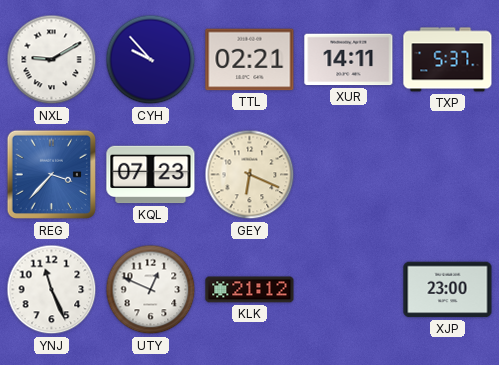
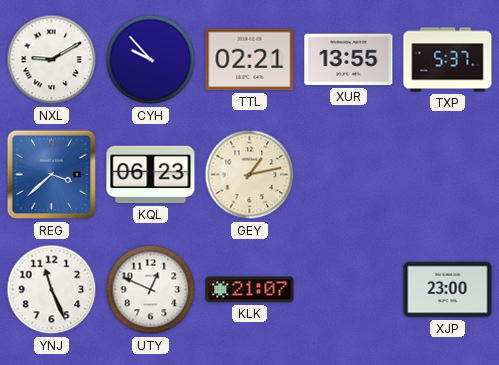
XUR: 14:11 -> 13:55
REG: 3:37 -> 3:38
KQL: 07:23 -> 06:23
GEY: 6:19 -> 1:13
KLK: 21:12 -> 21:07
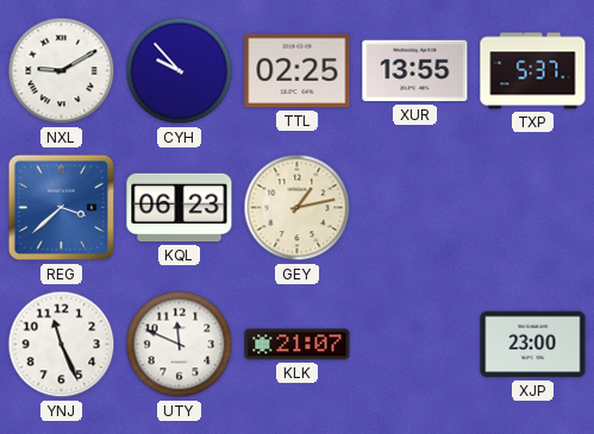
TTL: 02:21 -> 02:25
UTY: 12:49 -> 11:49
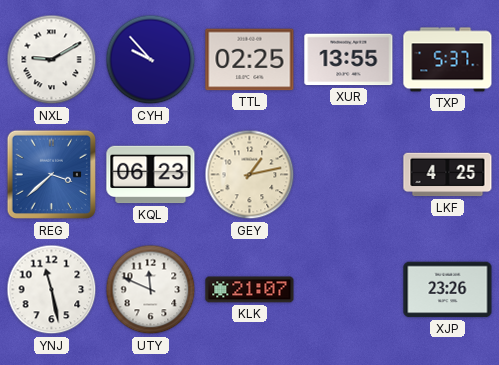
LKF: none -> 4:25
YNJ: 11:26 -> 11:28
XJP: 23:00 -> 23:26
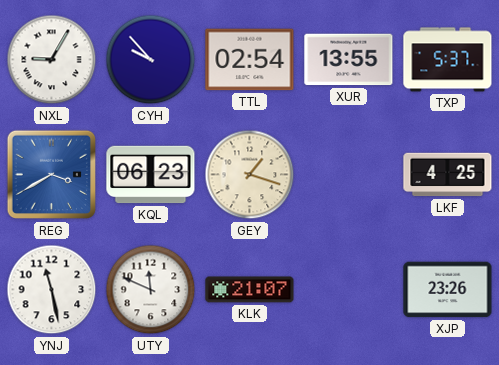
NXL: 9:10 -> 9:05
TTL: 02:25 -> 02:54
REG: 3:38 -> 3:40
GEY: 1:13 -> 1:18
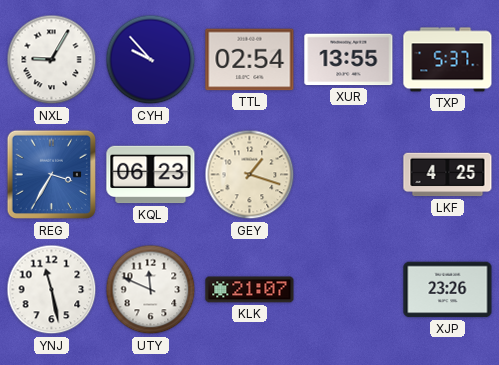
REG: 3:40 -> 3:35
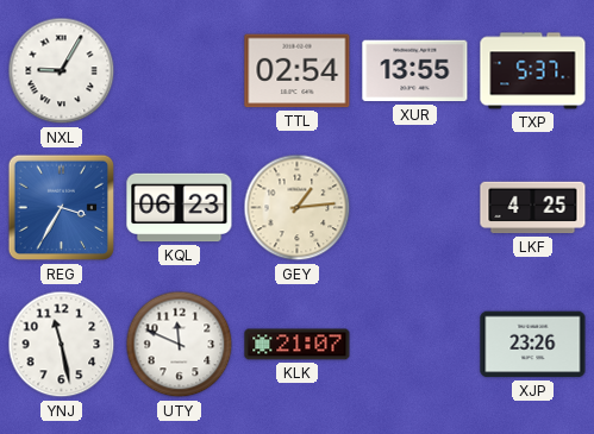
CYH: 9:53 -> none
GEY: 1:18 -> 1:14
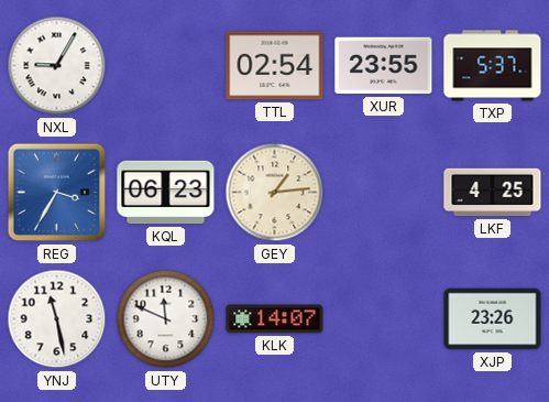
XUR: 13:55 -> 23:55
KLK: 21:07 -> 14:07
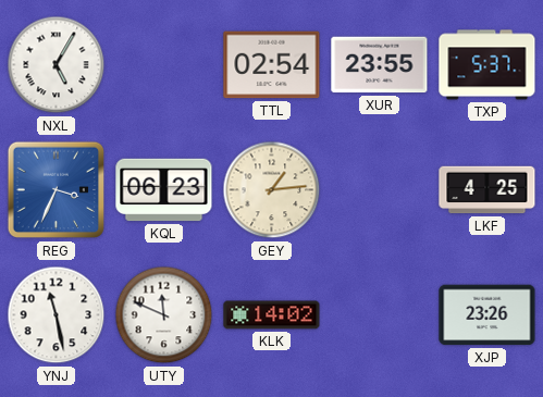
NXL: 9:05 -> 5:05
REG: 3:35 -> 3:34
KLK: 14:07 -> 14:02
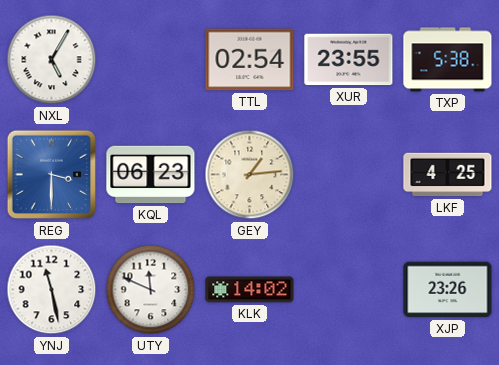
TXP: 5:37 -> 5:38
REG: 3:34 -> 3:30
